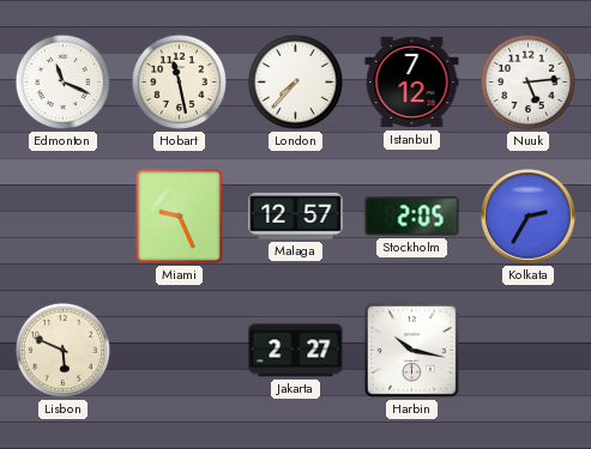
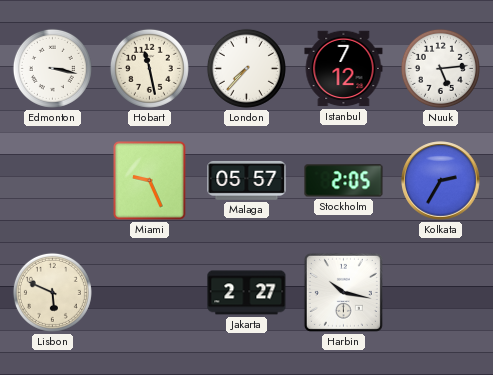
Edmonton: 11:19 -> 3:17
Malaga: 12:57 -> 05:57
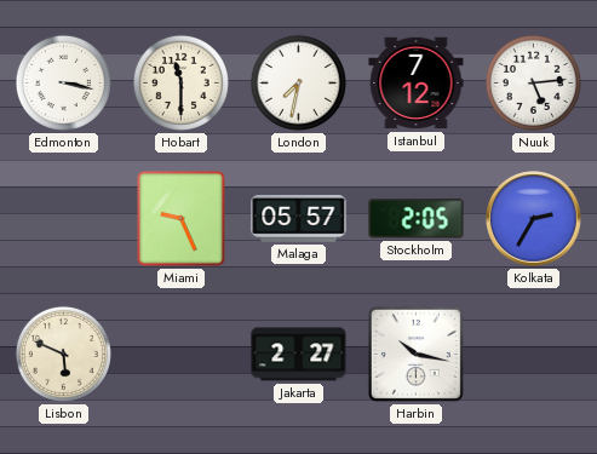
Hobart: 11:28 -> 11:30
London: 7:37 -> 7:32
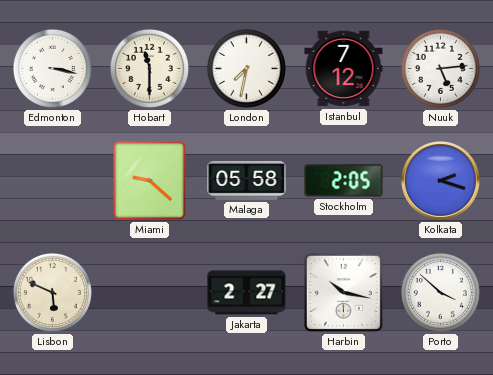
Miami: 9:26 -> 9:22
Malaga: 05:57 -> 05:58
Kolkata: 2:35 -> 2:18
Porto: none -> 3:52
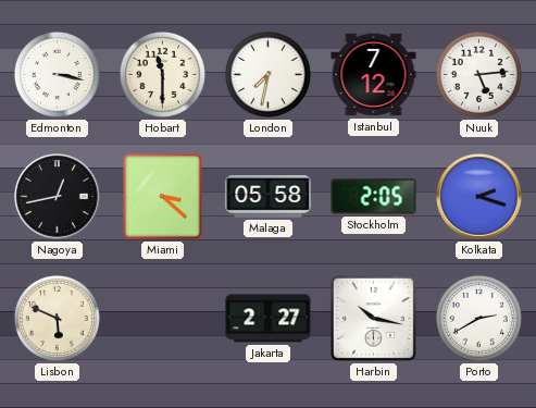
Nagoya: none -> 12:43
Miami: 9:22 -> 3:22
Porto: 3:52 -> 2:40
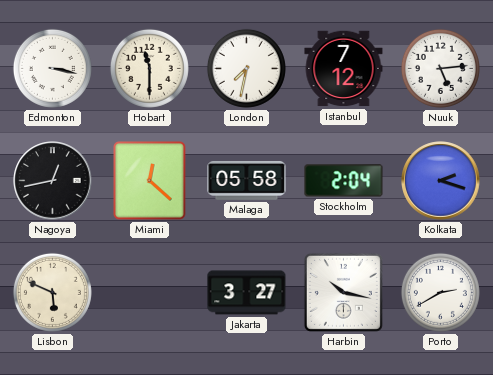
Miami: 3:22 -> 12:22
Stockholm: 2:05 -> 2:04
Jakarta: 2:27 -> 3:27
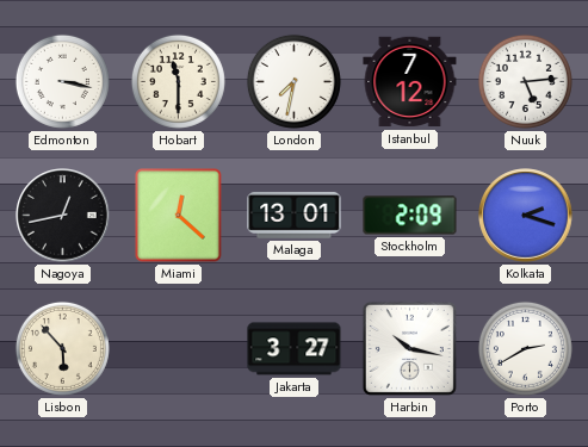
Malaga: 05:58 -> 13:01
Stockholm: 2:04 -> 2:09
Lisbon: 5:49 -> 5:53
